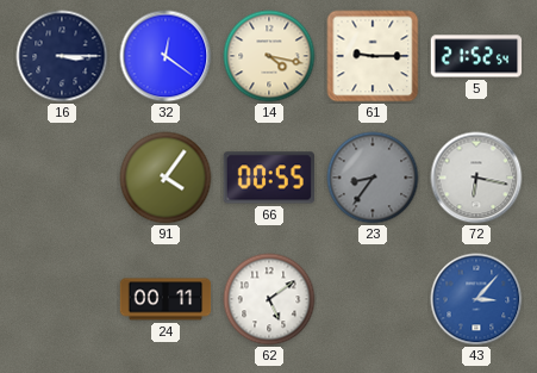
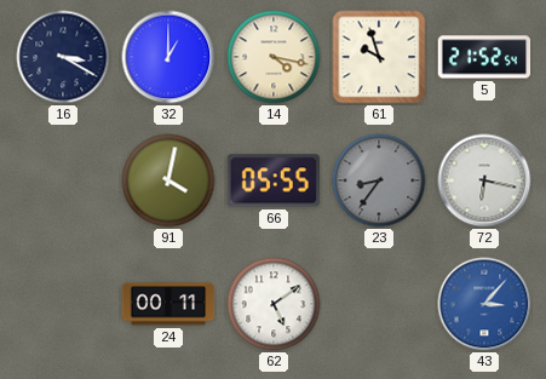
16: 3:15 -> 3:20
32: 12:21 -> 1:00
61: 9:15 -> 9:57
91: 4:06 -> 4:02
66: 00:55 -> 05:55
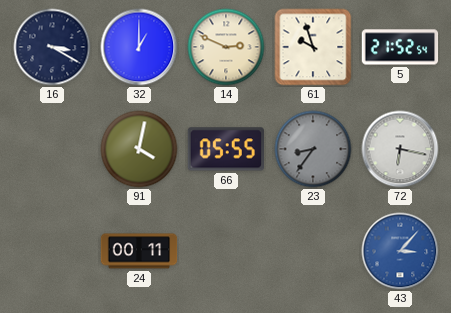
14: 4:17 -> 2:49
62: 5:09 -> none
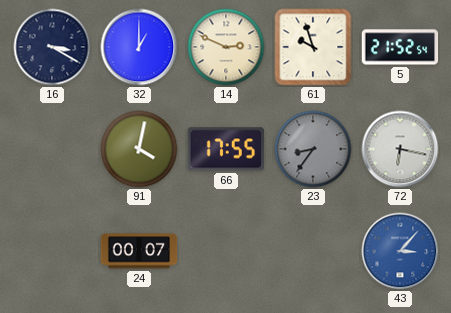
66: 05:55 -> 17:55
24: 00:11 -> 00:07
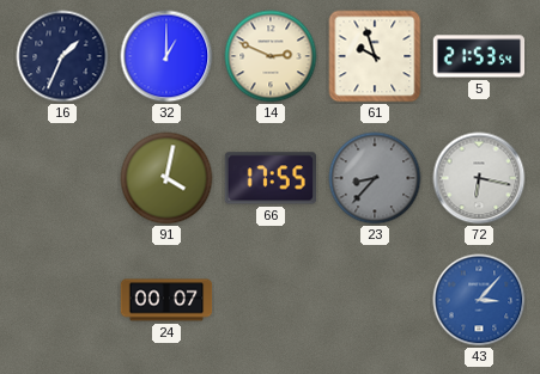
16: 3:20 -> 1:34
5: 21:52 -> 21:53
23: 8:36 -> 8:37
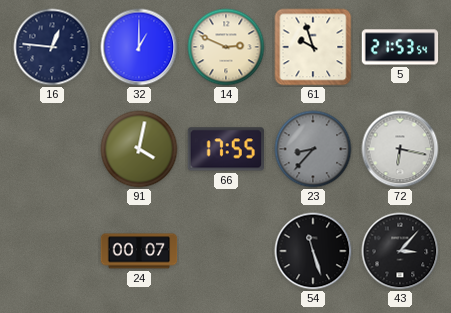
16: 1:34 -> 12:46
54: none -> 11:27
43 dial: blue -> black
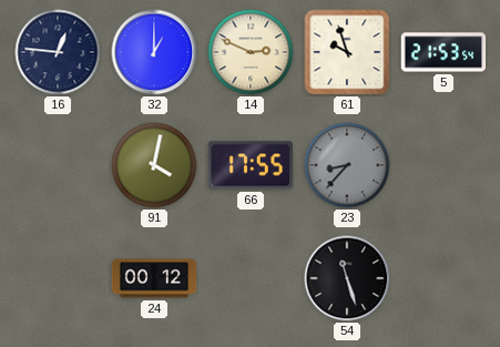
72: 6:17 -> none
24: 00:07 -> 00:12
43: 3:07 -> none
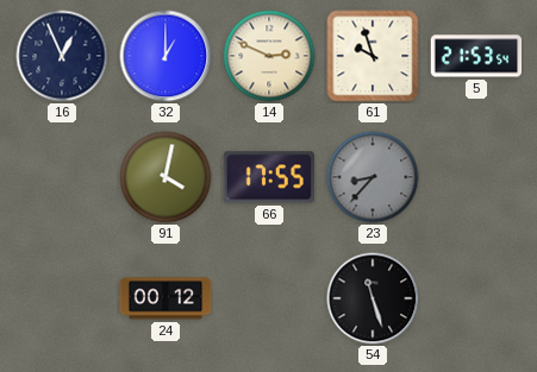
16: 12:46 -> 12:56
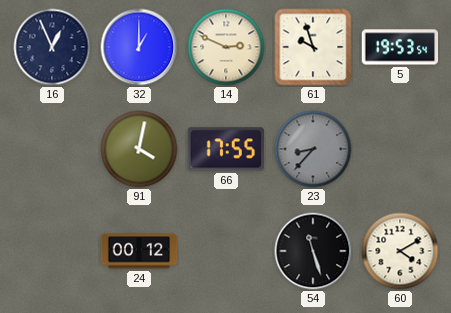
5: 21:53 -> 19:53
60: none -> 4:10
